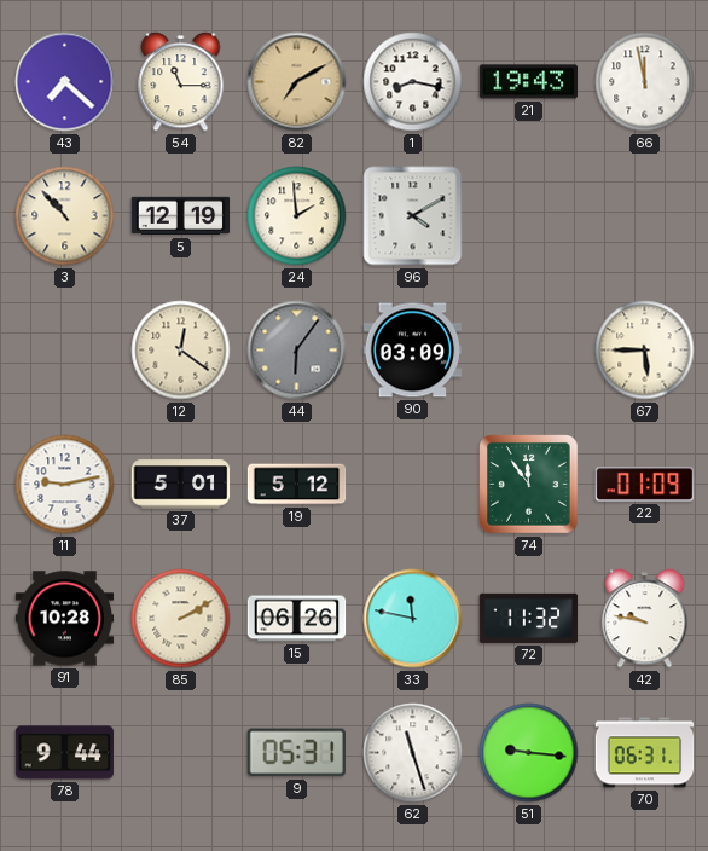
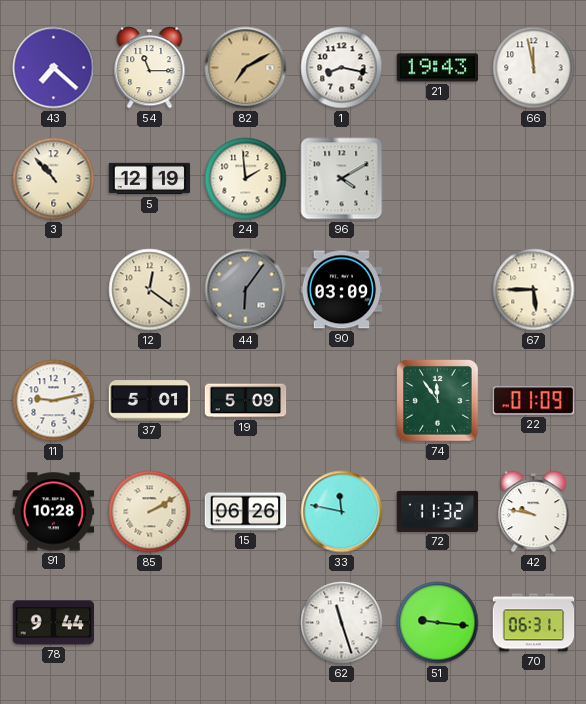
19: 5:12 -> 5:09
9: 05:31 -> none
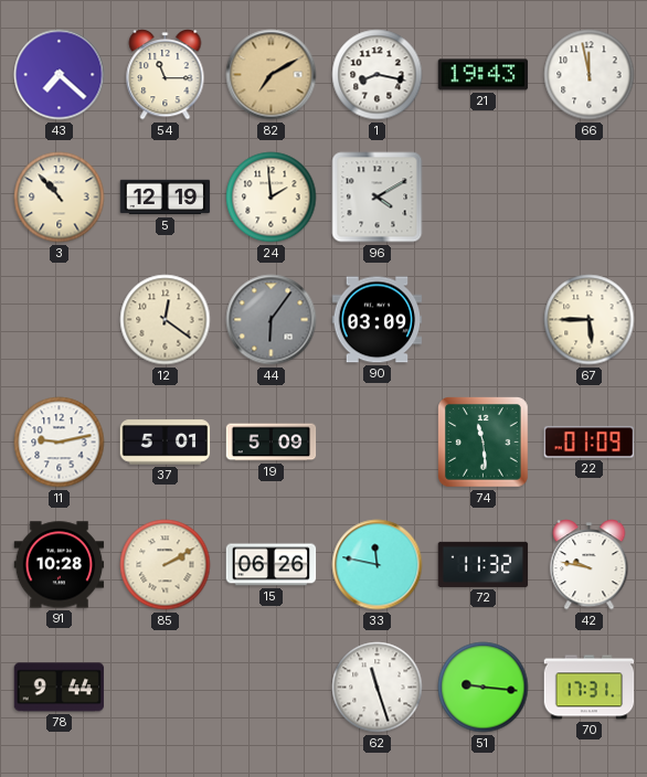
74: 11:54 -> 11:29
70: 06:31 -> 17:31
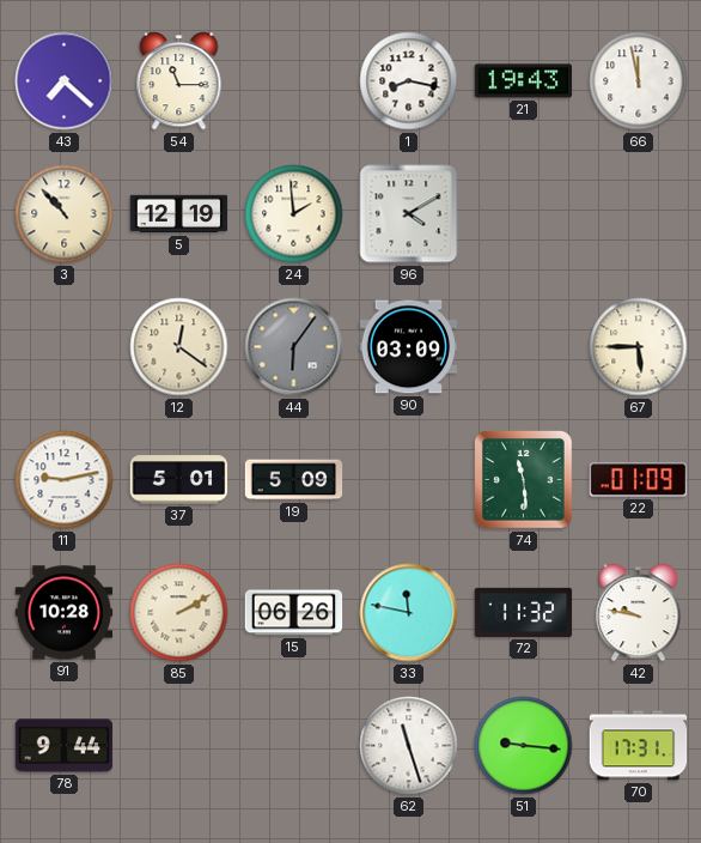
82: 7:10 -> none
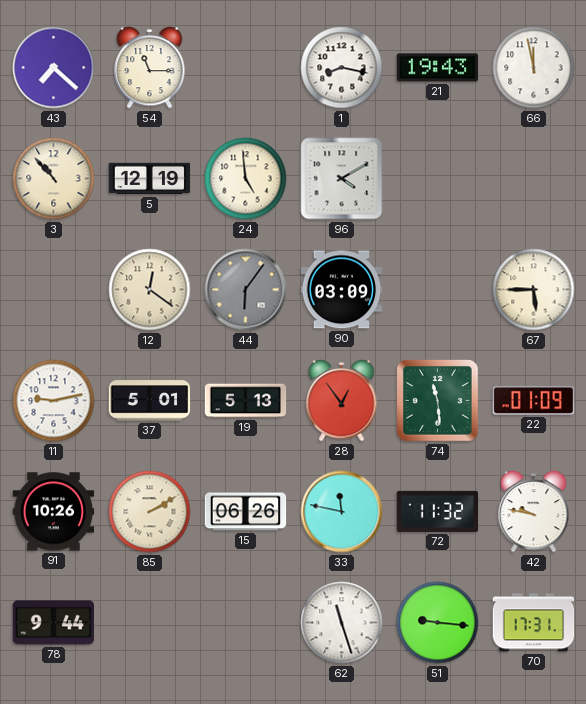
24: 1:59 -> 4:59
19: 5:09 -> 5:13
28: none -> 12:54
91: 10:28 -> 10:26
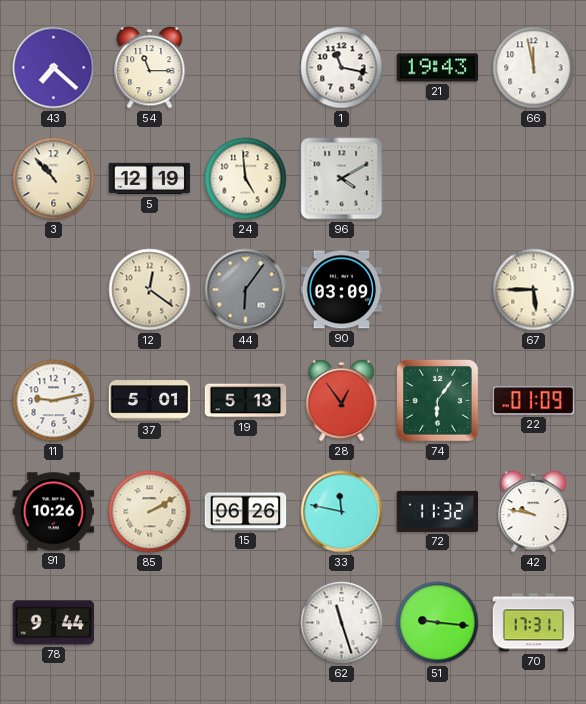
1: 8:17 -> 11:17
74: 11:29 -> 6:06
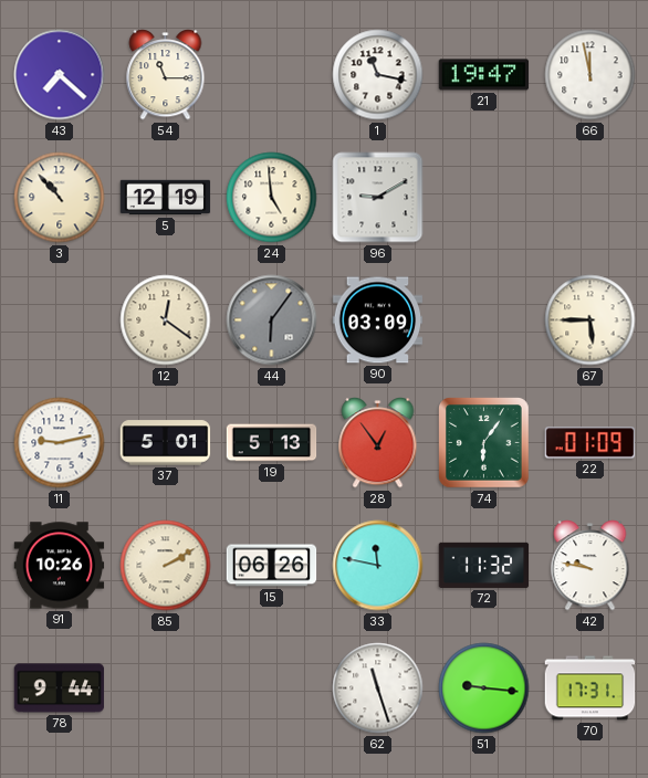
21: 19:43 -> 19:47
96: 4:10 -> 9:10
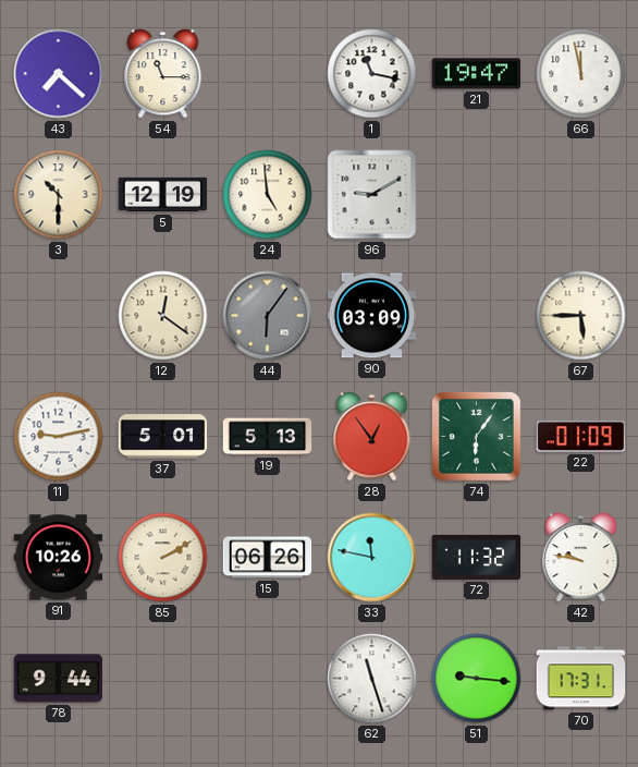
3: 10:53 -> 10:30
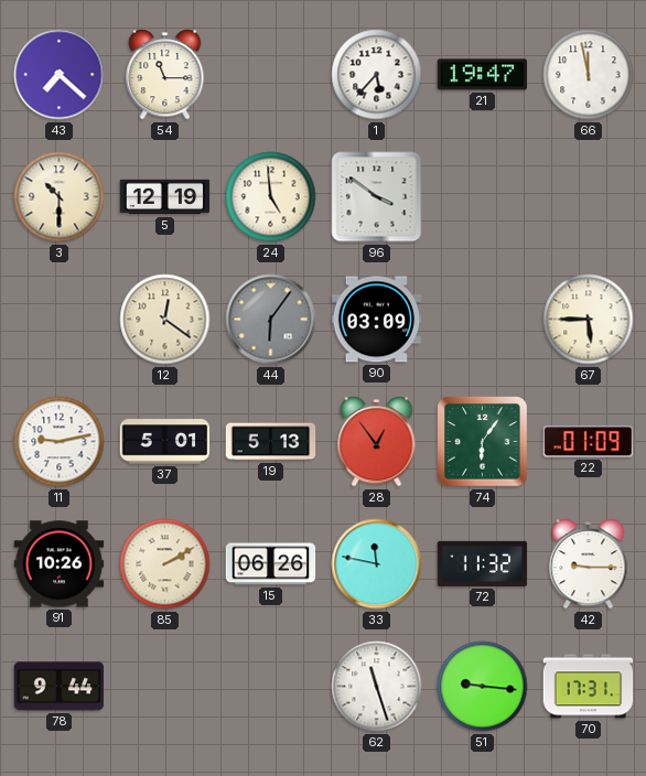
1: 11:17 -> 5:37
96: 9:10 -> 3:51
42: 9:47 -> 9:15
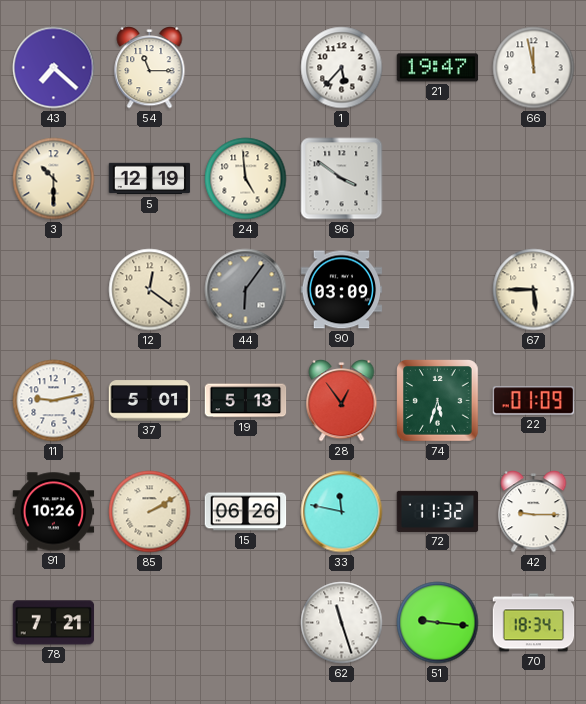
74: 6:06 -> 5:33
78: 9:44 -> 7:21
70: 17:31 -> 18:34
